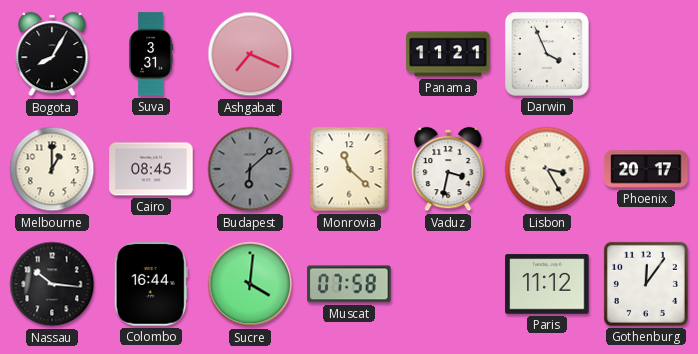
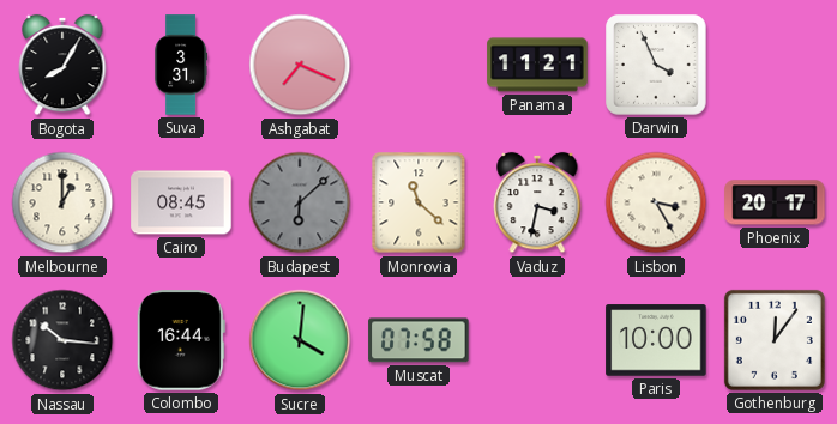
Paris: 11:12 -> 10:00
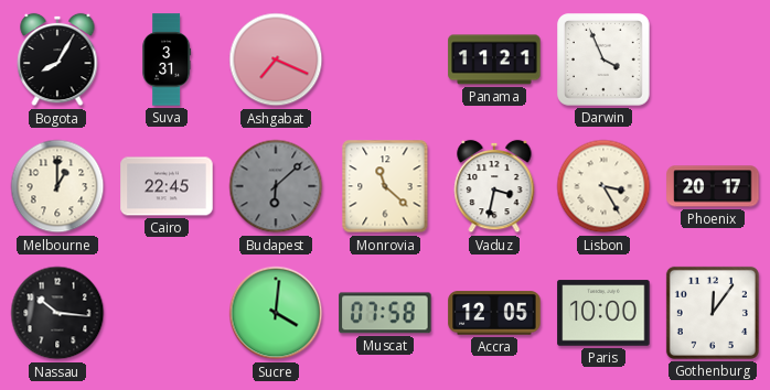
Cairo: 08:45 -> 22:45
Colombo: 16:44 -> none
Accra: none -> 12:05
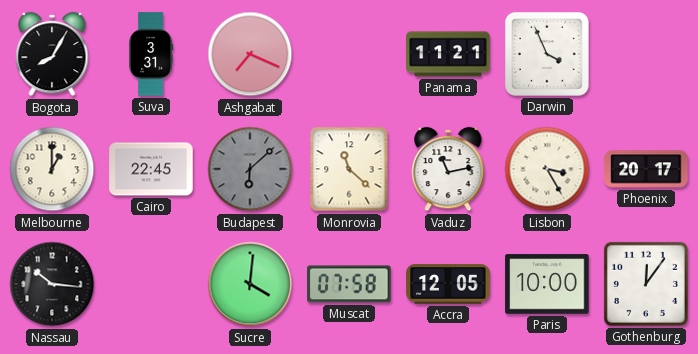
Vaduz: 3:32 -> 11:13
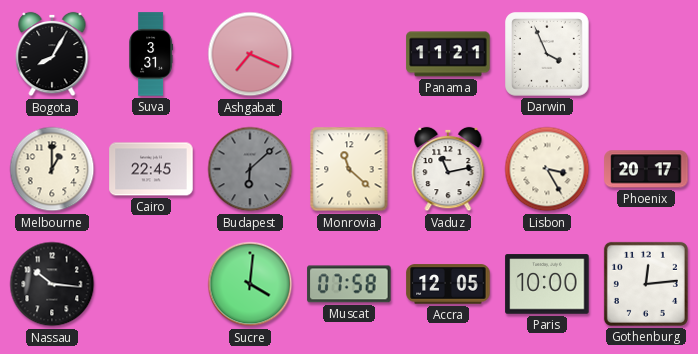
Gothenburg: 12:06 -> 12:14
